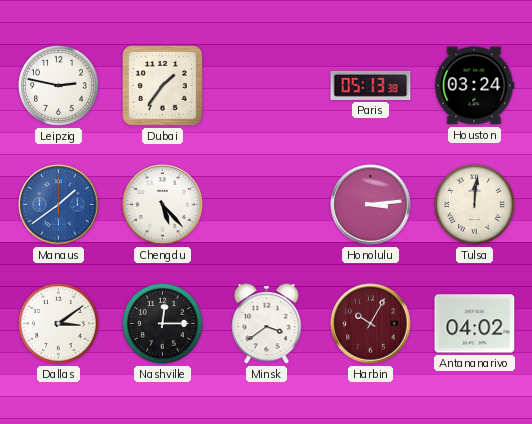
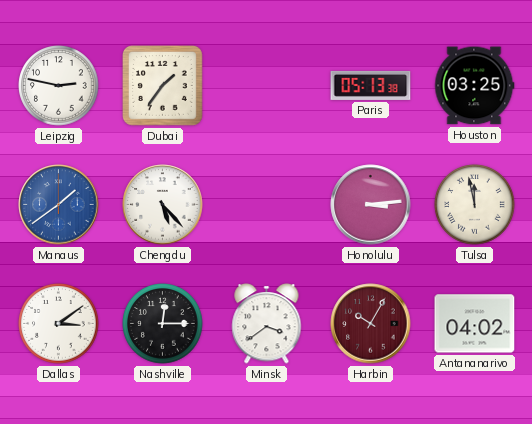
Houston: 03:24 -> 03:25
Tulsa: 12:01 -> 11:58
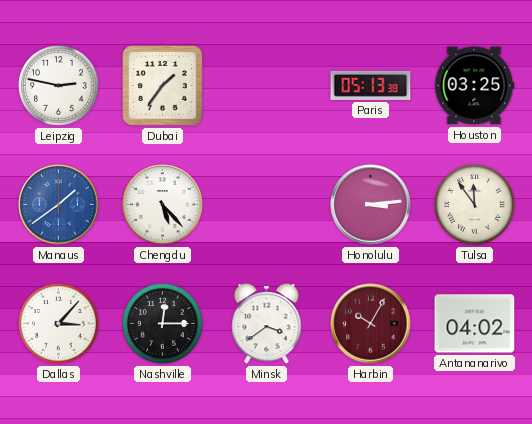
Tulsa: 11:58 -> 11:54
Dallas: 3:09 -> 3:07
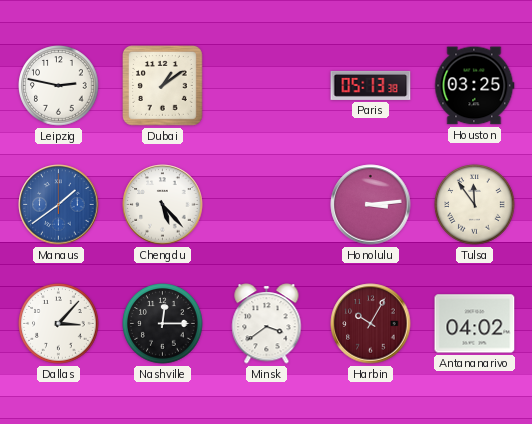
Dubai: 1:36 -> 1:09
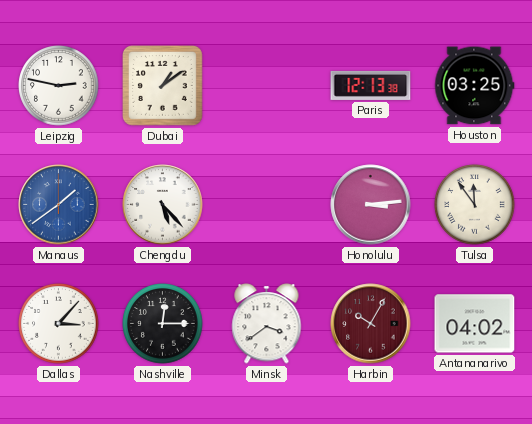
Paris: 05:13 -> 12:13
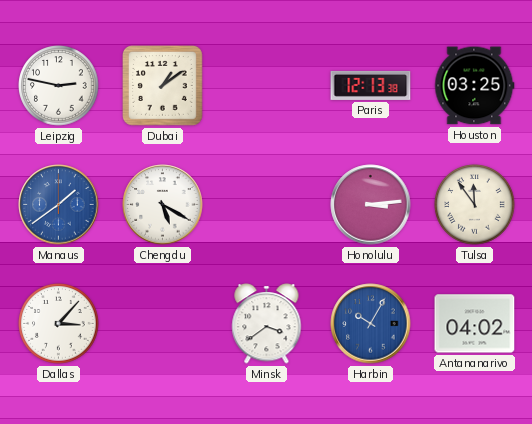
Chengdu: 5:23 -> 5:20
Nashville: 12:15 -> none
Harbin dial: burgundy -> blue
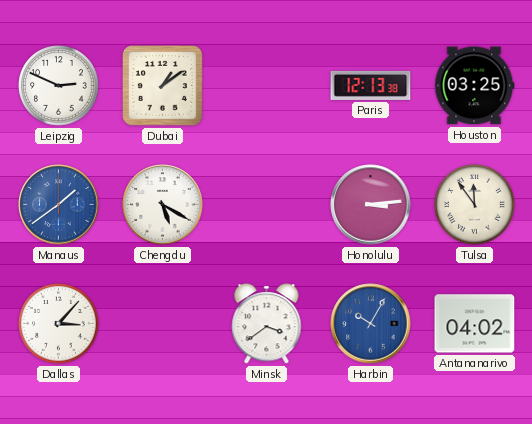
Leipzig: 2:47 -> 2:49
